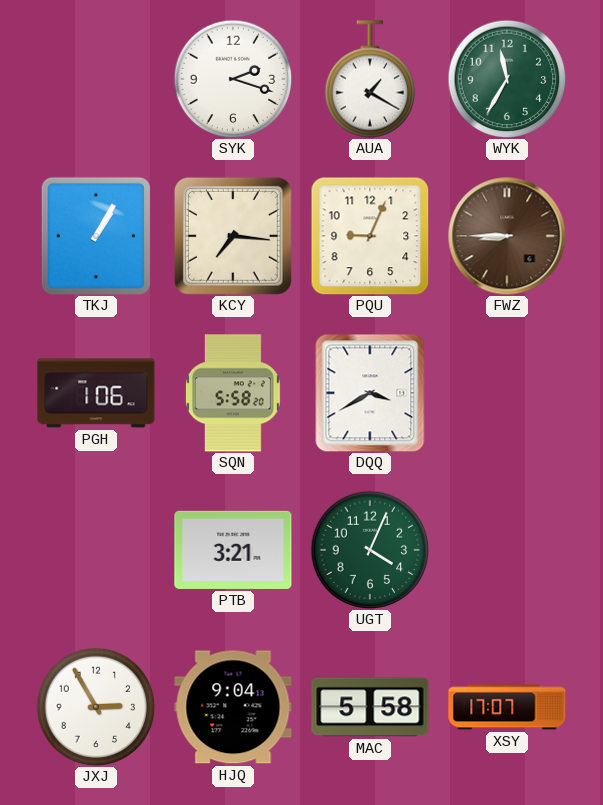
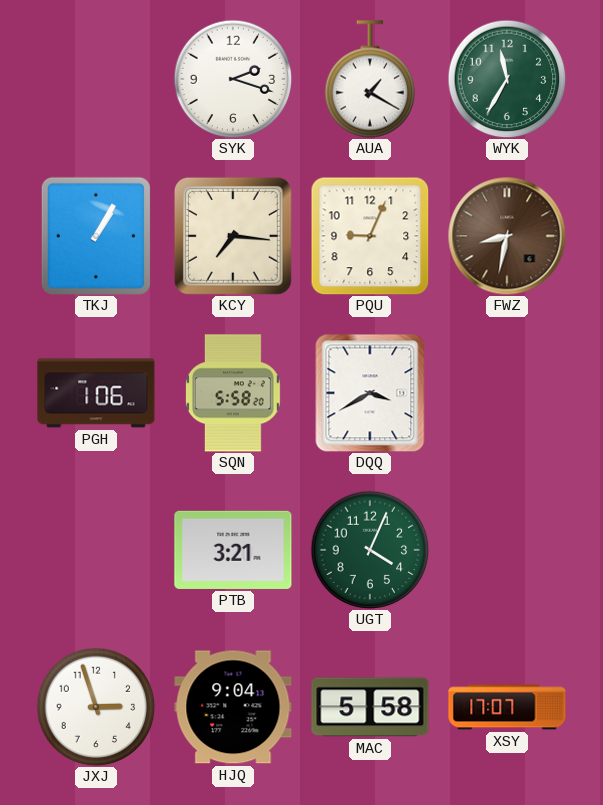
FWZ: 8:45 -> 8:32
JXJ: 2:55 -> 2:57
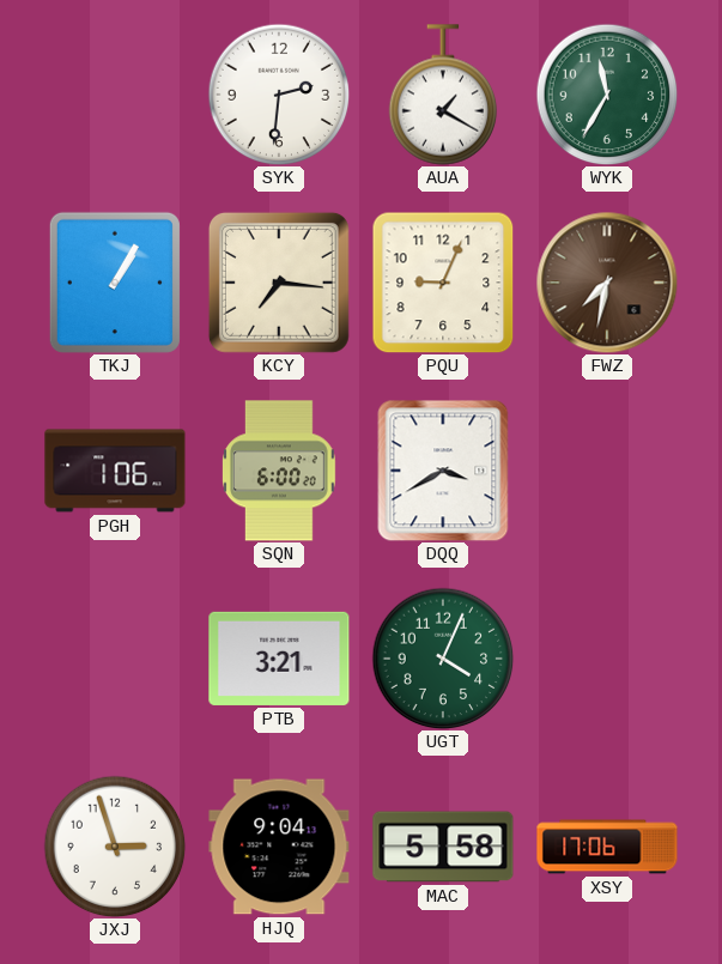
SYK: 2:18 -> 2:31
FWZ: 8:32 -> 7:32
SQN: 5:58 -> 6:00
XSY: 17:07 -> 17:06
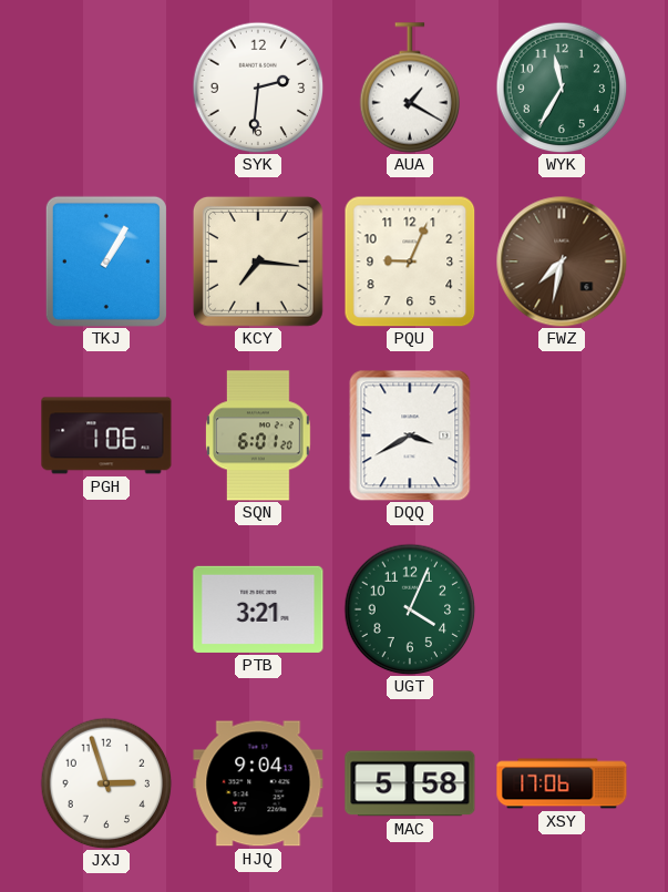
SQN: 6:00 -> 6:01
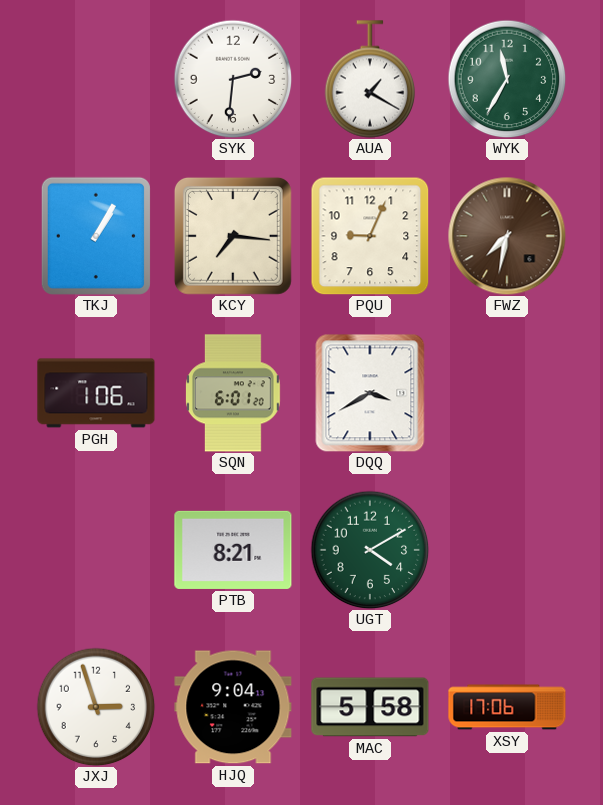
PTB: 3:21 -> 8:21
UGT: 4:04 -> 4:10
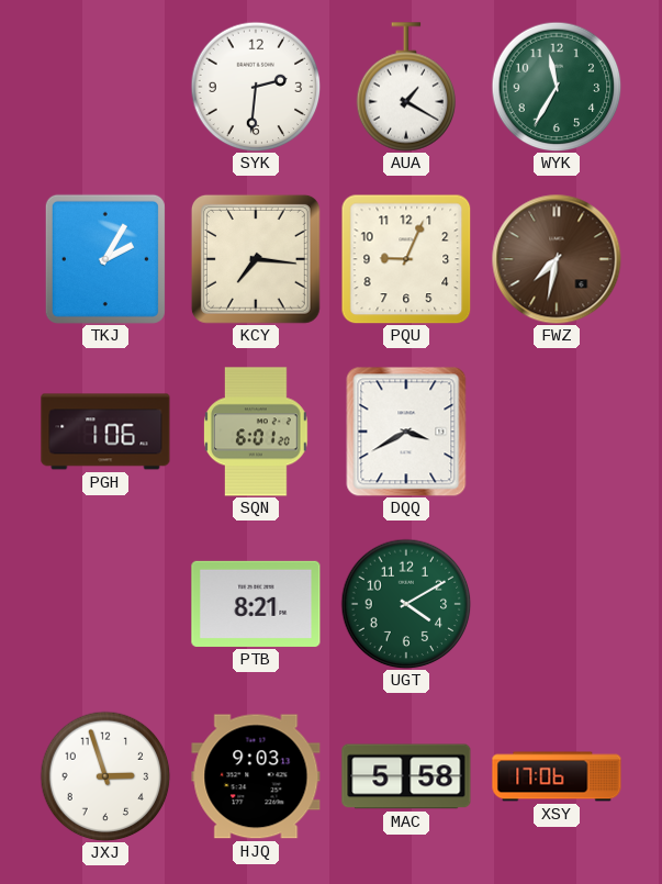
TKJ: 1:05 -> 2:05
HJQ: 9:04 -> 9:03
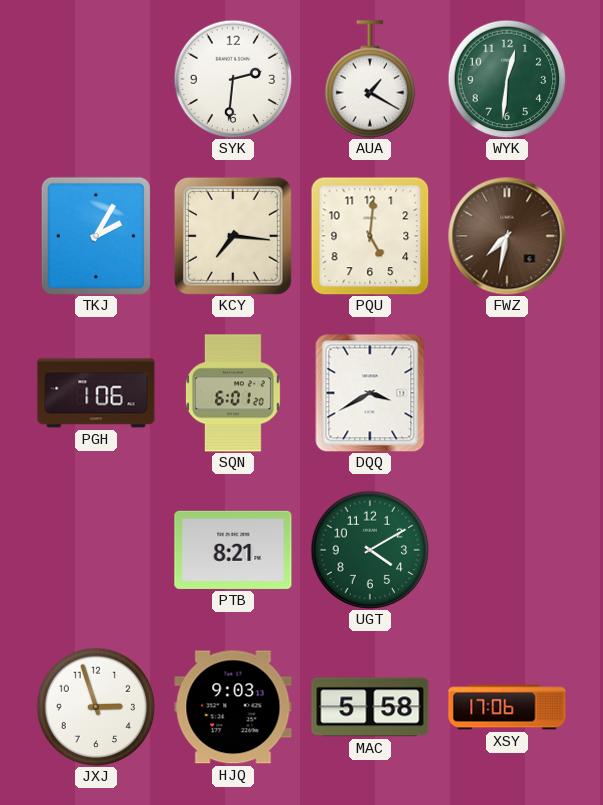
WYK: 11:35 -> 12:31
PQU: 9:04 -> 5:01
